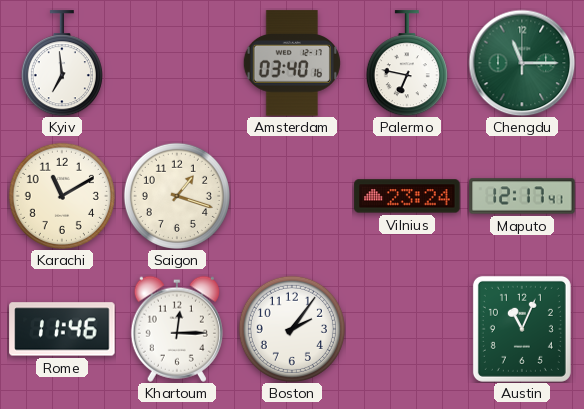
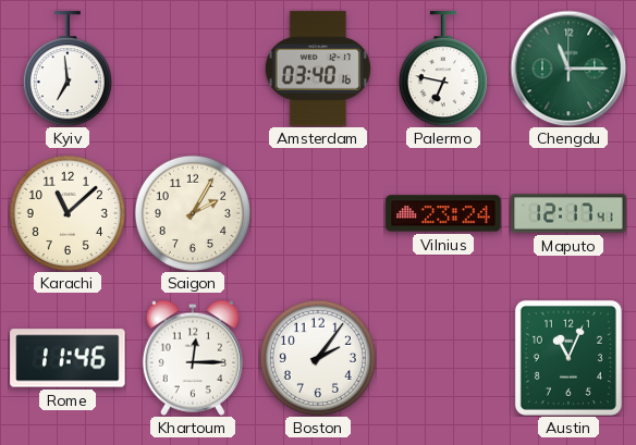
Karachi: 11:10 -> 11:08
Saigon: 1:18 -> 2:05
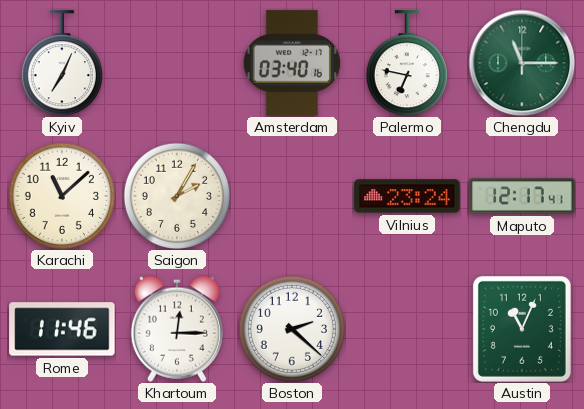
Kyiv: 6:59 -> 7:04
Boston: 2:06 -> 2:22
